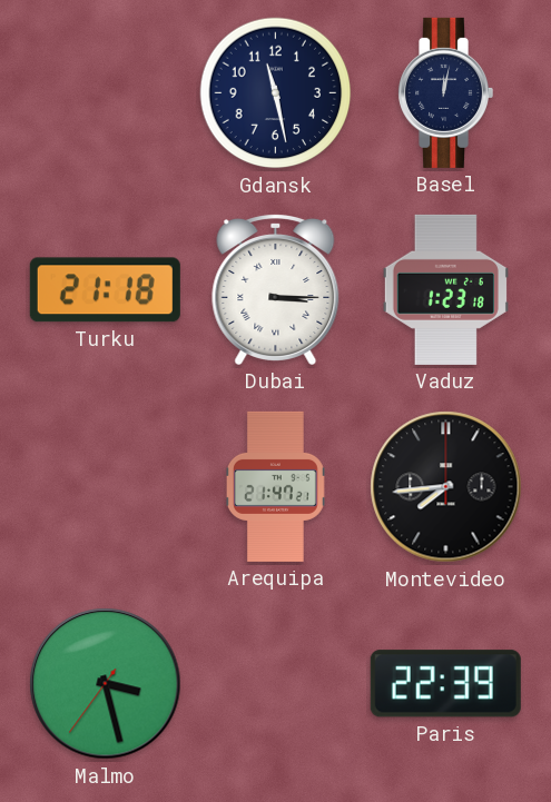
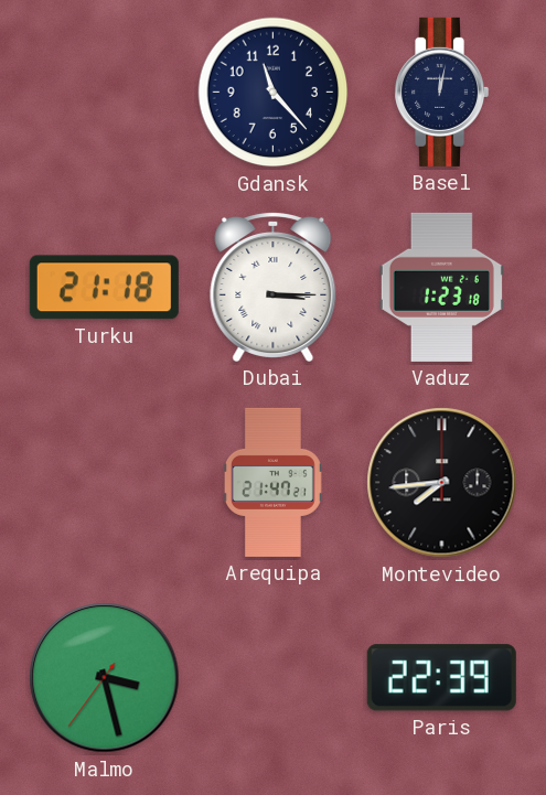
Gdansk: 11:28 -> 11:23
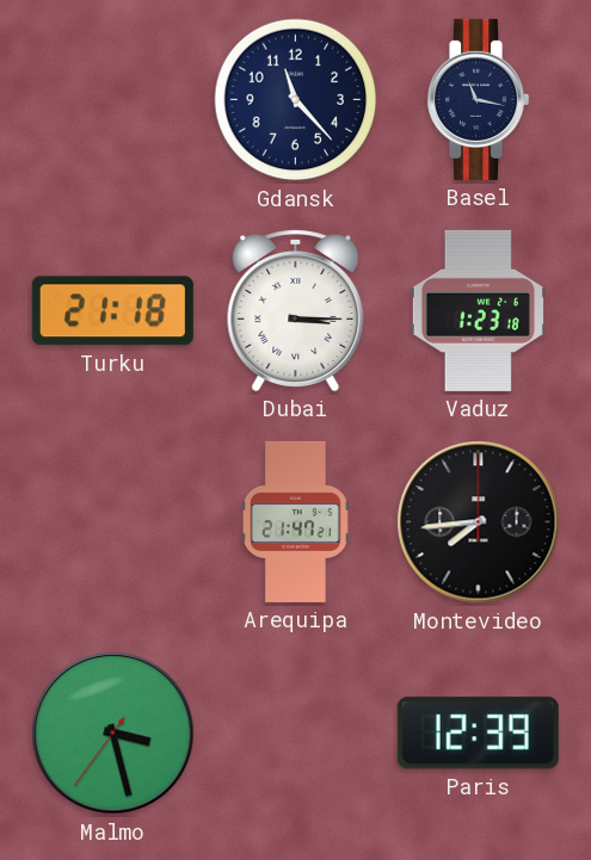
Basel: 12:02 -> 11:17
Paris: 22:39 -> 12:39
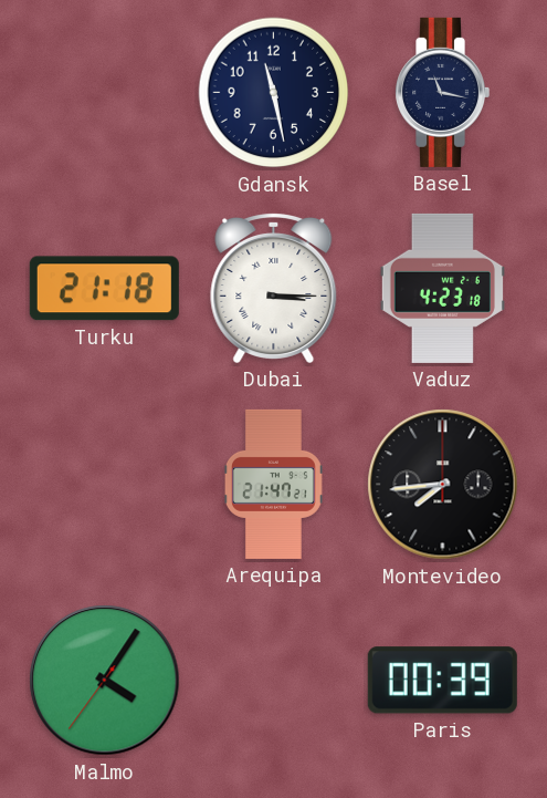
Gdansk: 11:23 -> 11:28
Vaduz: 1:23 -> 4:23
Malmo: 3:27 -> 4:05
Paris: 12:39 -> 00:39
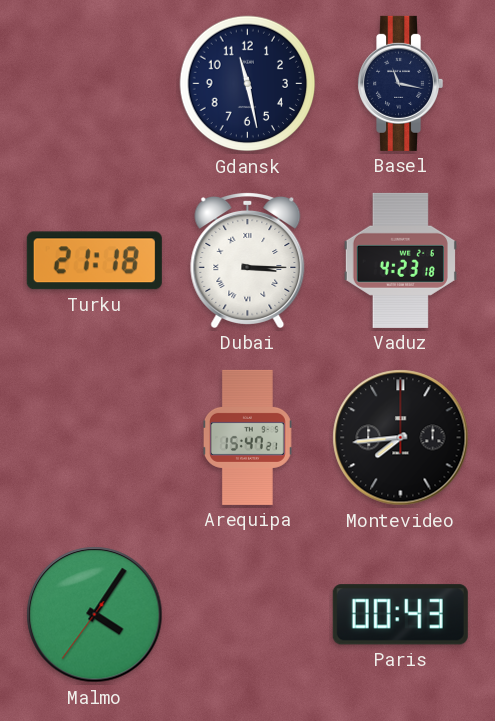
Arequipa: 21:47 -> 15:47
Paris: 00:39 -> 00:43
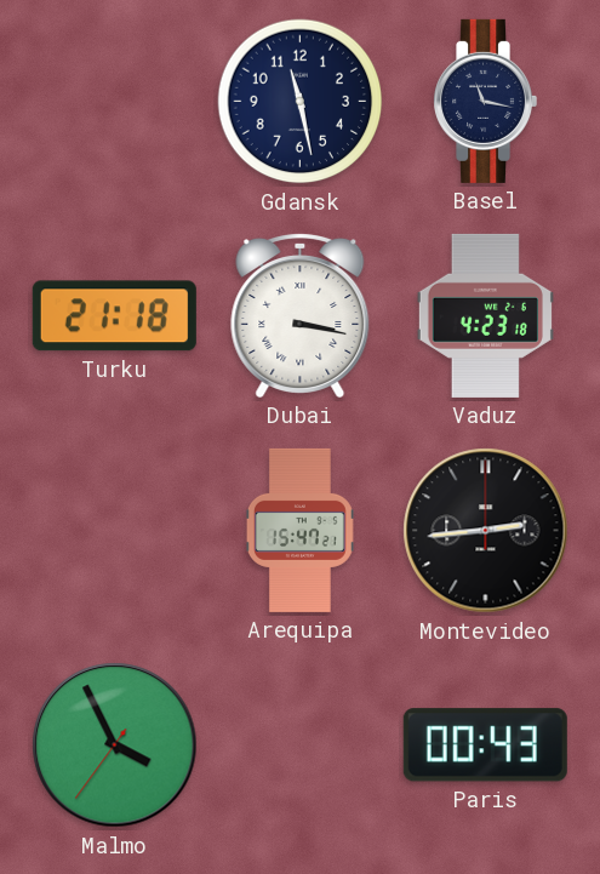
Dubai: 3:15 -> 3:17
Montevideo: 7:44 -> 2:44
Malmo: 4:05 -> 3:55
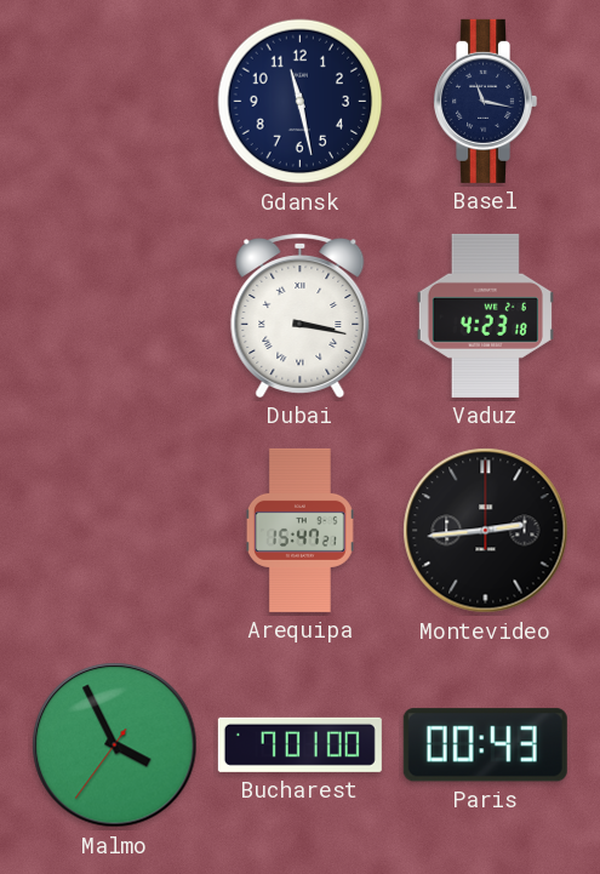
Turku: 21:18 -> none
Bucharest: none -> 7:01
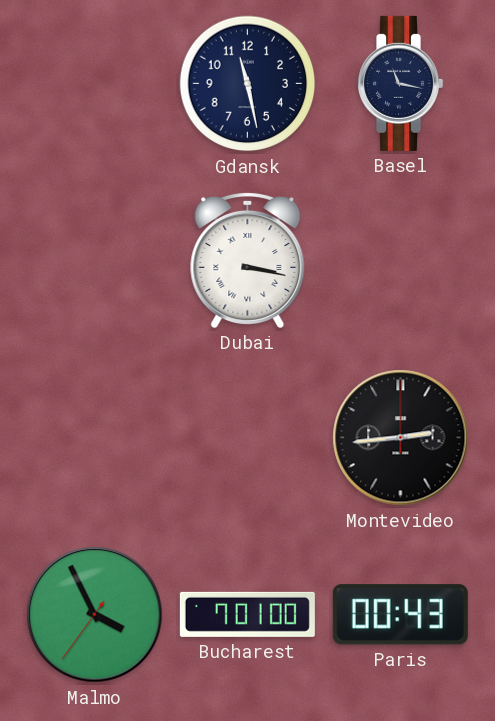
Vaduz: 4:23 -> none
Arequipa: 15:47 -> none
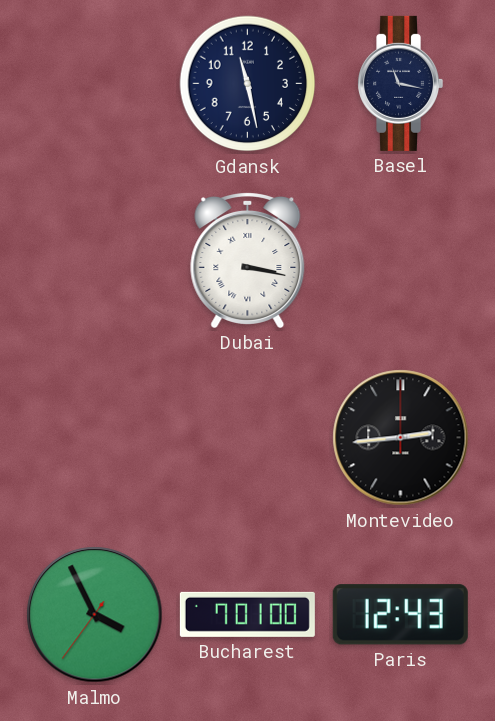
Paris: 00:43 -> 12:43
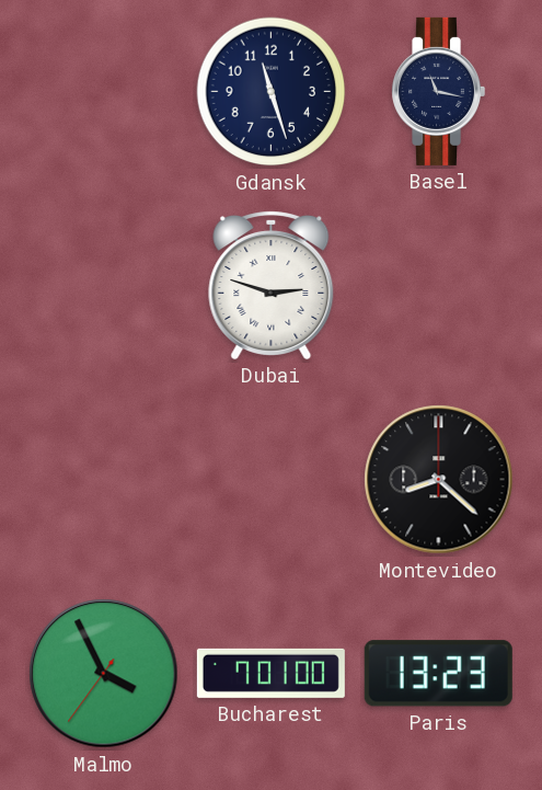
Gdansk: 11:28 -> 11:27
Dubai: 3:17 -> 2:48
Montevideo: 2:44 -> 8:22
Paris: 12:43 -> 13:23
